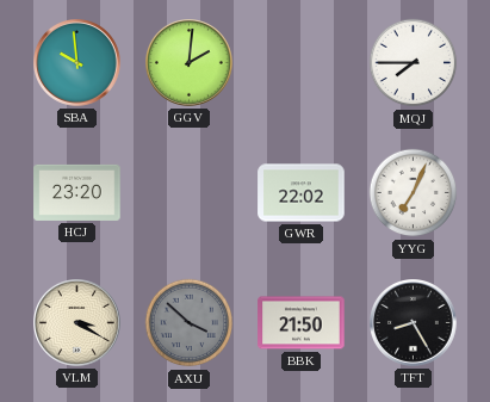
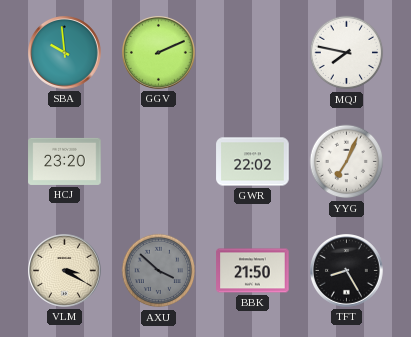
GGV: 2:01 -> 2:11
MQJ: 7:45 -> 7:47
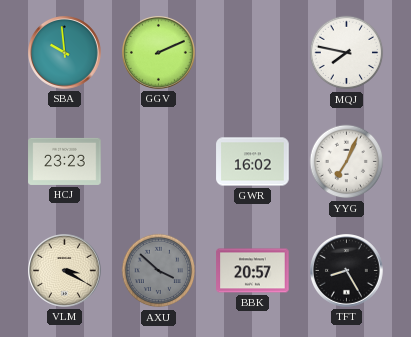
HCJ: 23:20 -> 23:23
GWR: 22:02 -> 16:02
BBK: 21:50 -> 20:57
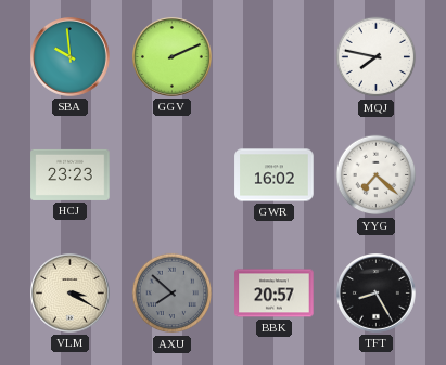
YYG: 7:04 -> 7:22
AXU: 3:52 -> 7:52
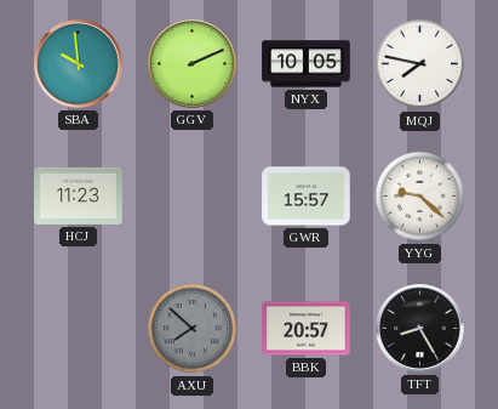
NYX: none -> 10:05
HCJ: 23:23 -> 11:23
GWR: 16:02 -> 15:57
YYG: 7:22 -> 9:22
VLM: 3:20 -> none
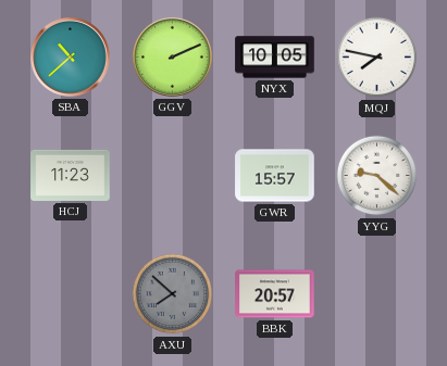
SBA: 9:59 -> 10:38
TFT: 8:25 -> none
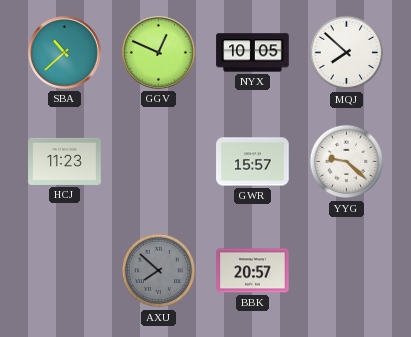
GGV: 2:11 -> 12:49
MQJ: 7:47 -> 7:52
